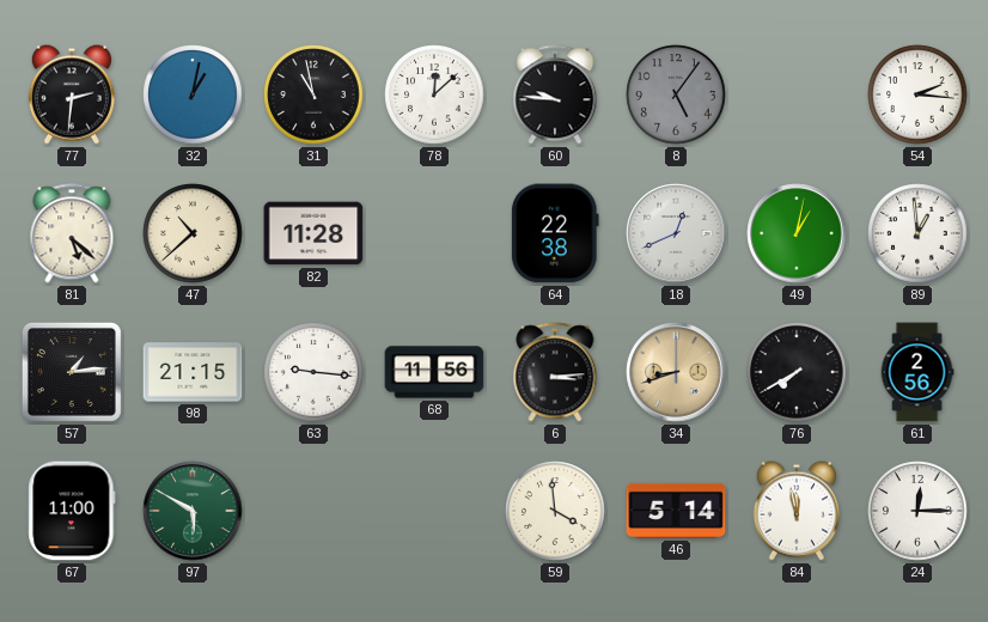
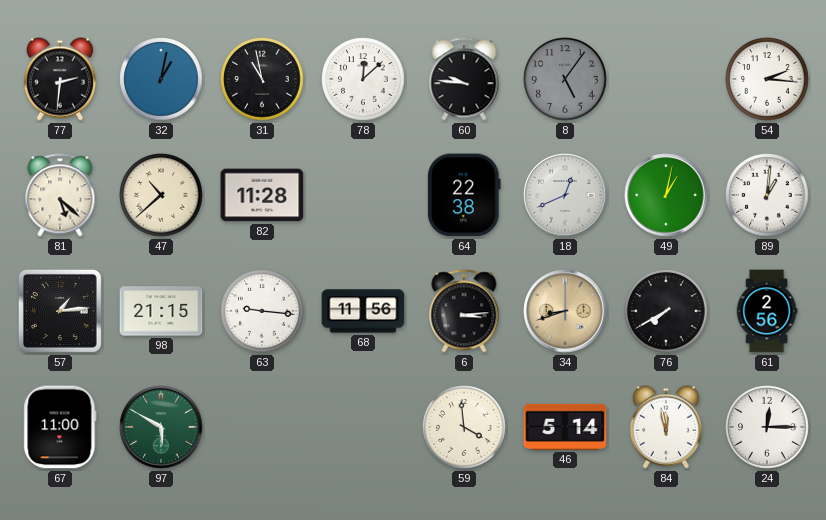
89: 12:59 -> 1:01
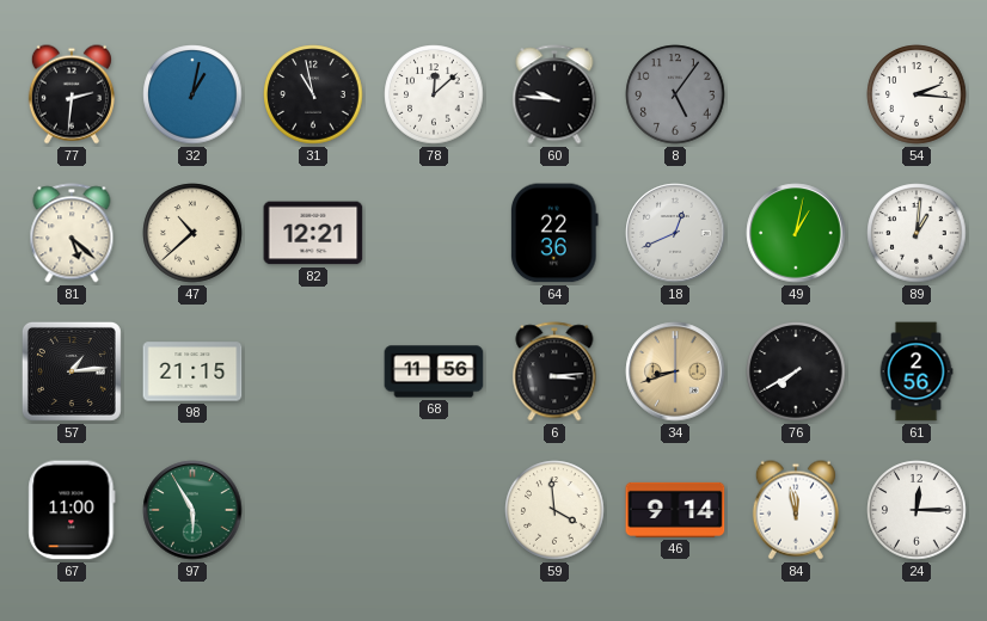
82: 11:28 -> 12:21
64: 22:38 -> 22:36
63: 9:16 -> none
97: 5:50 -> 5:55
46: 5:14 -> 9:14
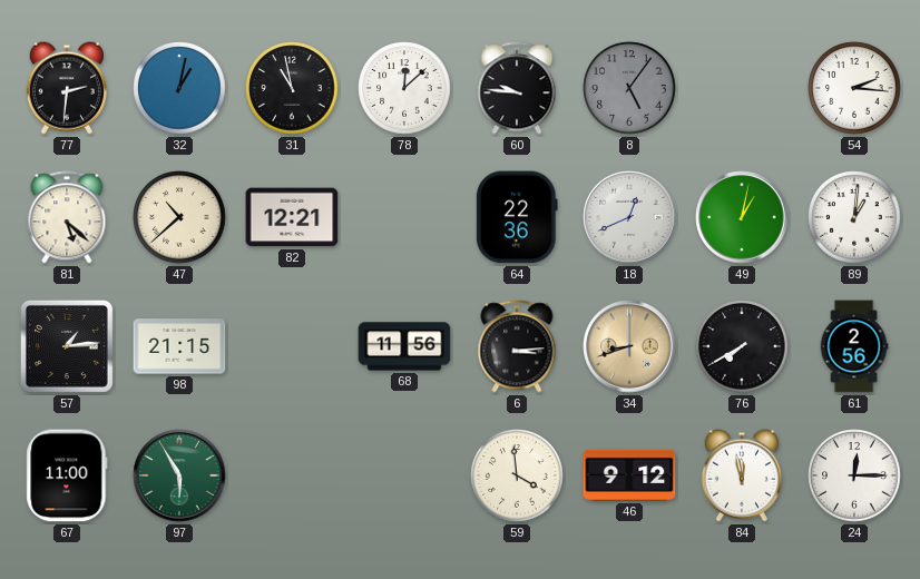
46: 9:14 -> 9:12
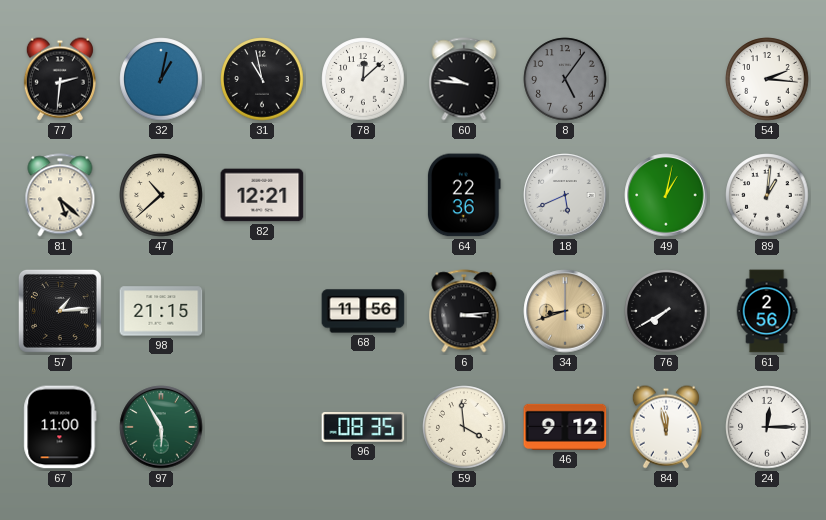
18: 12:41 -> 5:41
96: none -> 08:35
